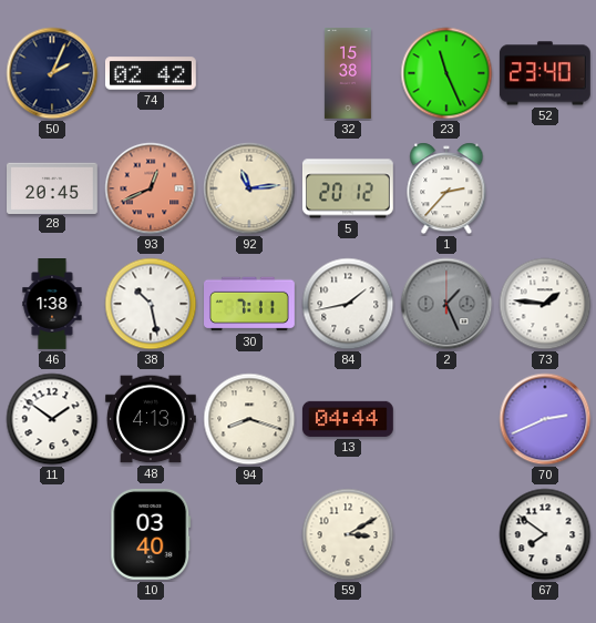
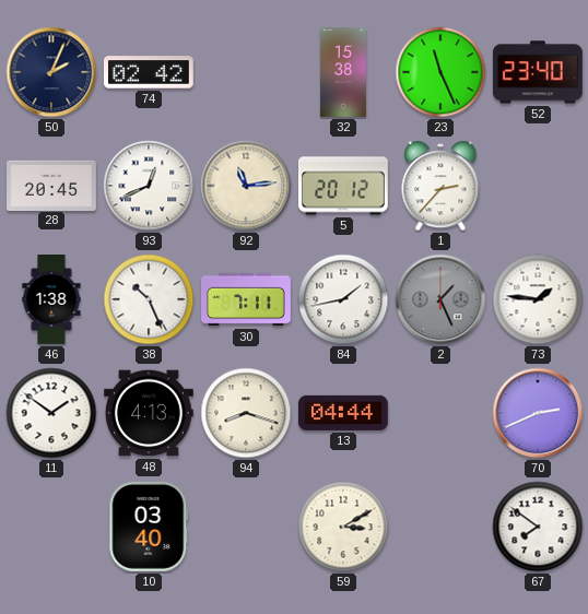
93 dial: salmon -> white
38: 10:28 -> 10:26
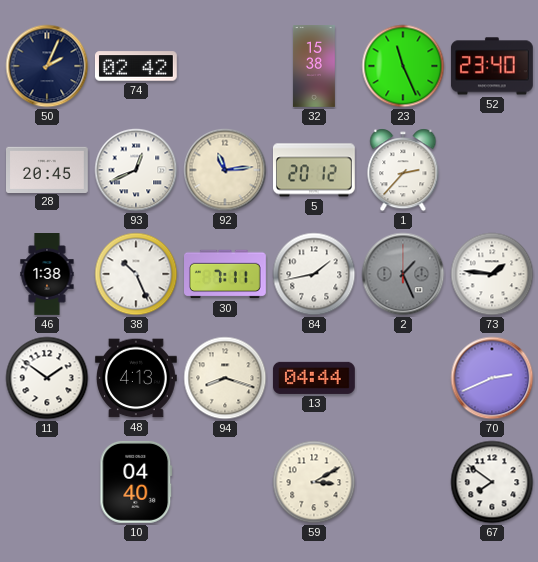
10: 03:40 -> 04:40
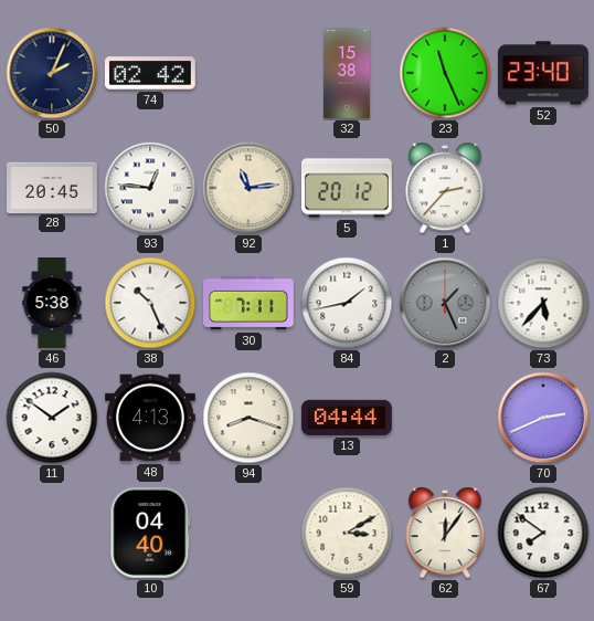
93: 12:41 -> 12:46
46: 1:38 -> 5:38
73: 1:46 -> 5:37
62: none -> 12:06
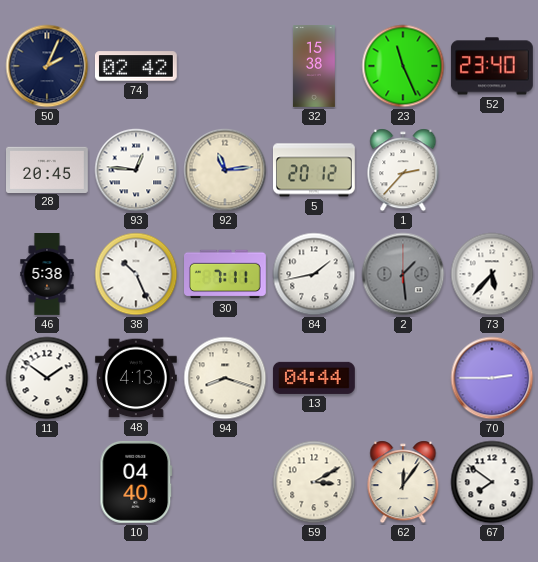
2: 1:26 -> 1:29
70: 2:41 -> 2:45
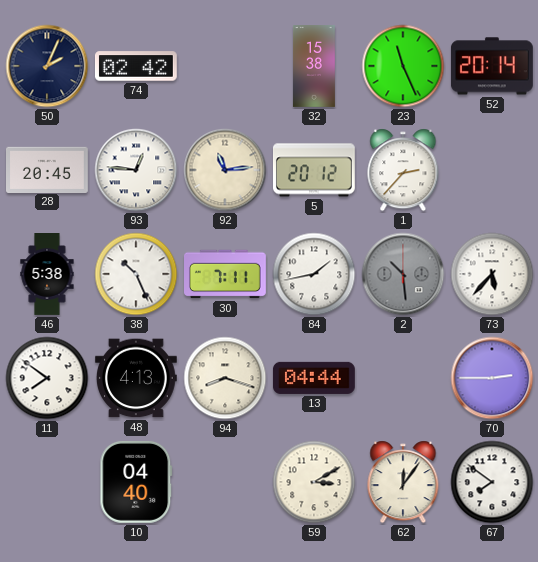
52: 23:40 -> 20:14
2: 1:29 -> 10:29
11: 1:51 -> 7:51
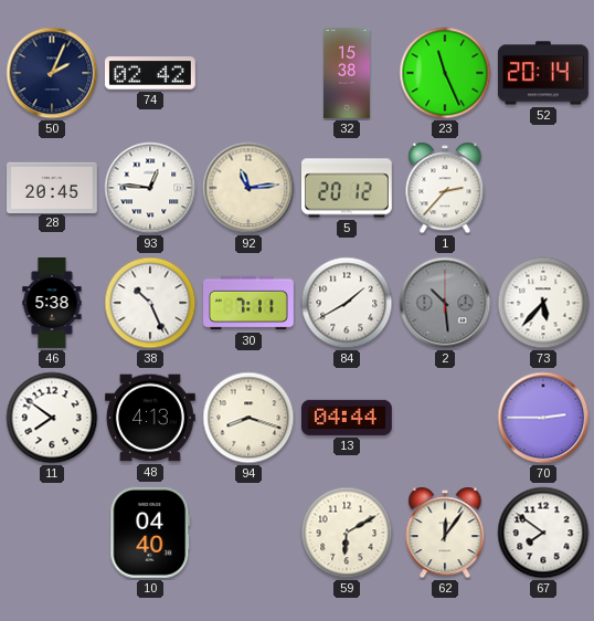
84: 1:43 -> 1:40
59: 3:10 -> 6:10
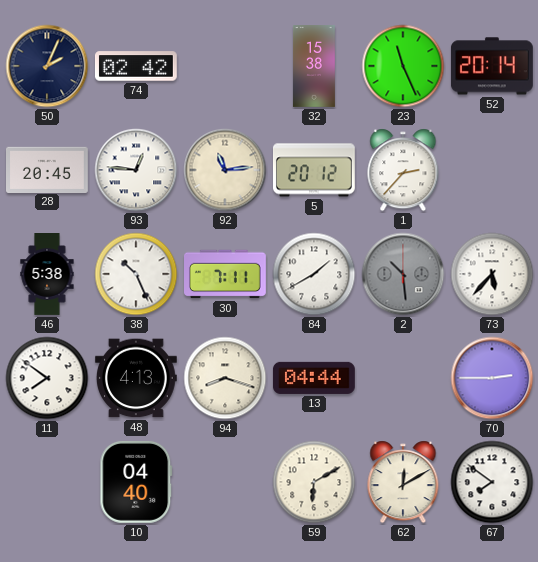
62: 12:06 -> 12:10
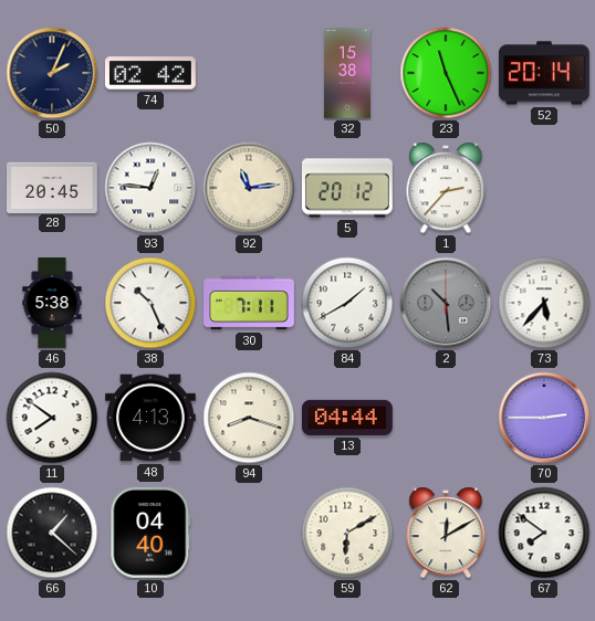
66: none -> 1:22
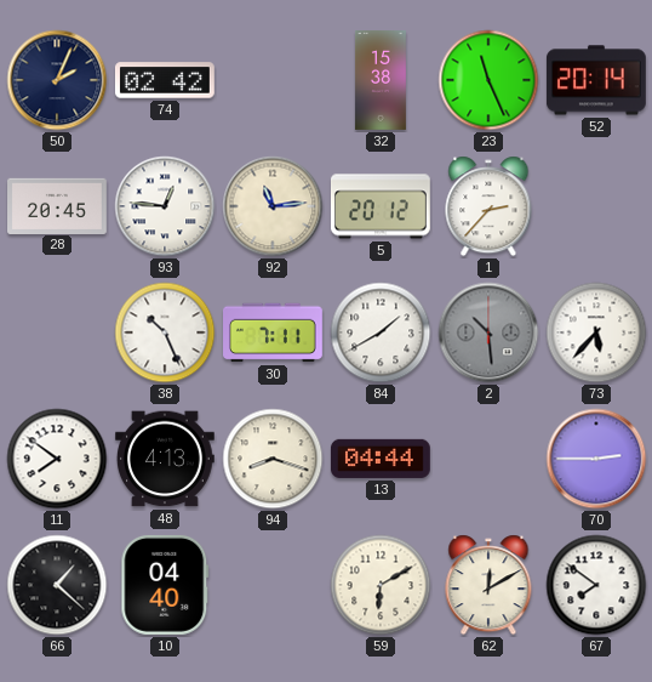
46: 5:38 -> none
